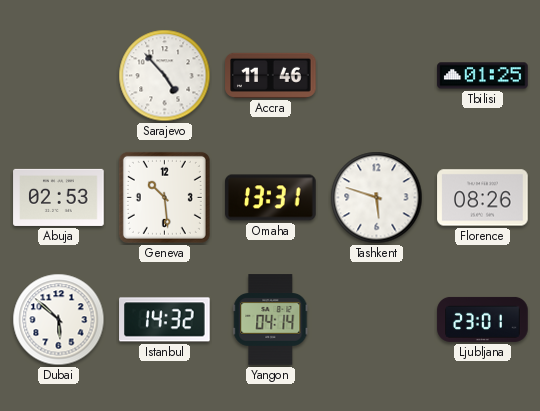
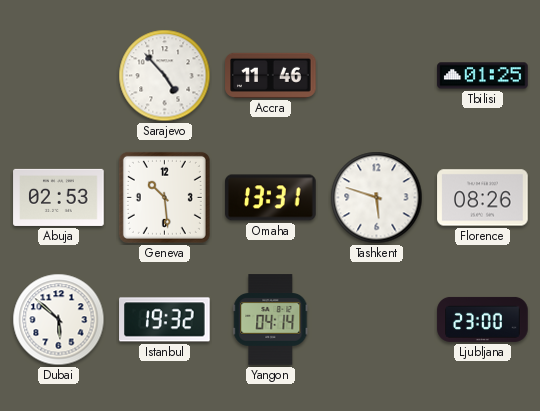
Istanbul: 14:32 -> 19:32
Ljubljana: 23:01 -> 23:00
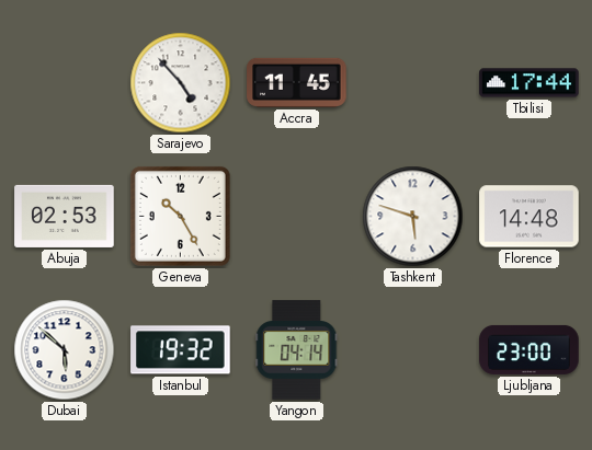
Accra: 11:46 -> 11:45
Tbilisi: 01:25 -> 17:44
Geneva: 10:29 -> 10:25
Omaha: 13:31 -> none
Florence: 08:26 -> 14:48
